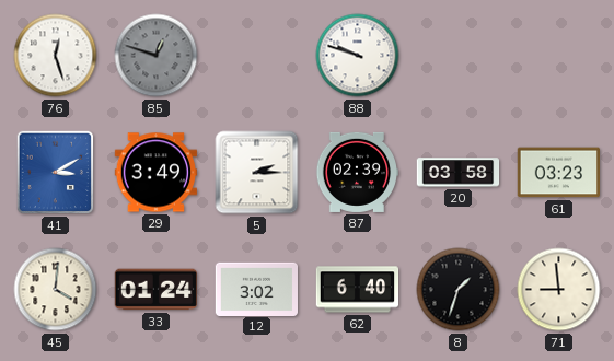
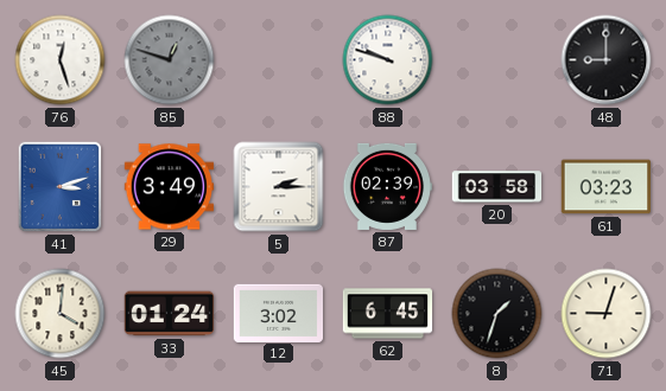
48: none -> 9:00
41: 3:10 -> 3:12
62: 6:40 -> 6:45
71: 8:59 -> 9:03
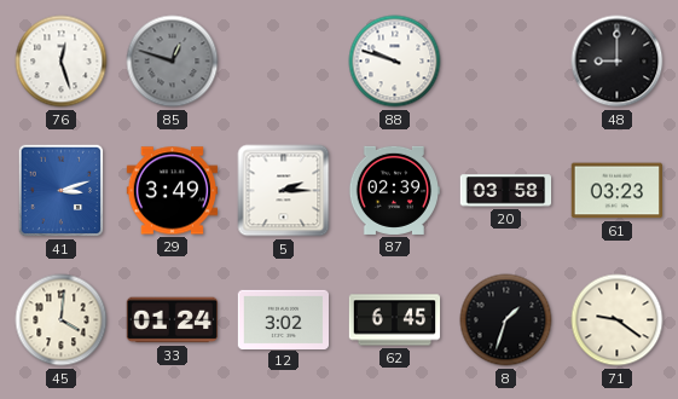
71: 9:03 -> 9:21
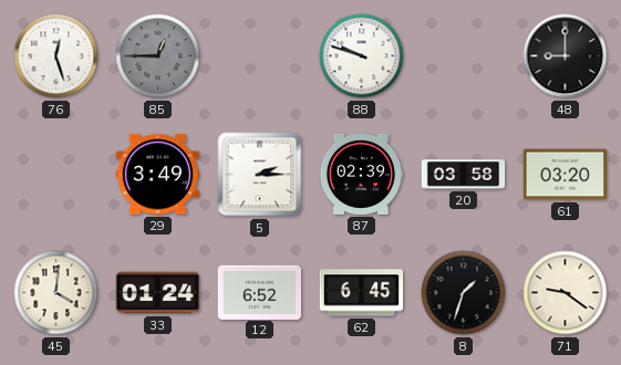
85: 12:48 -> 12:45
41: 3:12 -> none
61: 03:23 -> 03:20
12: 3:02 -> 6:52
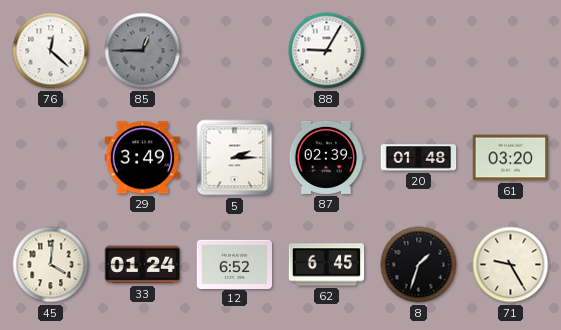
76: 12:27 -> 12:22
88: 9:48 -> 9:05
48: 9:00 -> none
20: 03:58 -> 01:48
71: 9:21 -> 9:25
